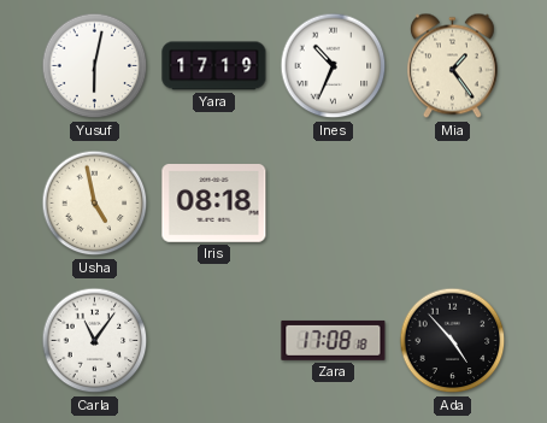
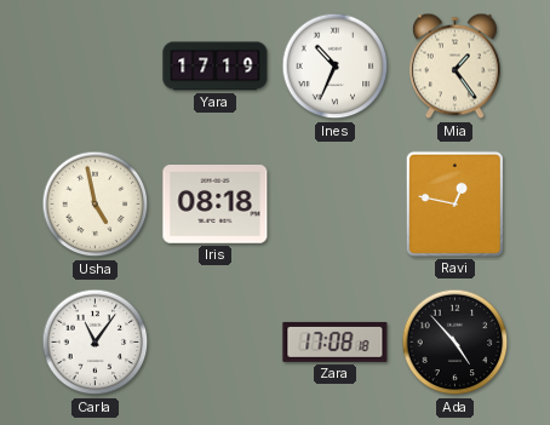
Yusuf: 6:02 -> none
Ravi: none -> 12:47
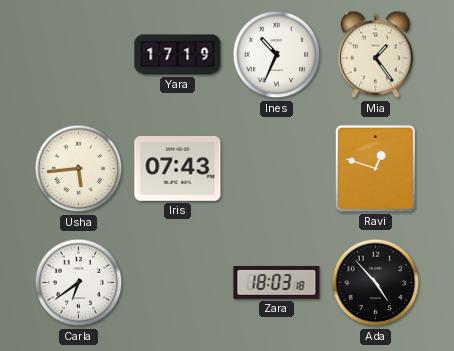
Usha: 4:58 -> 5:44
Iris: 08:18 -> 07:43
Ravi: 12:47 -> 12:48
Carla: 11:06 -> 6:39
Zara: 17:08 -> 18:03
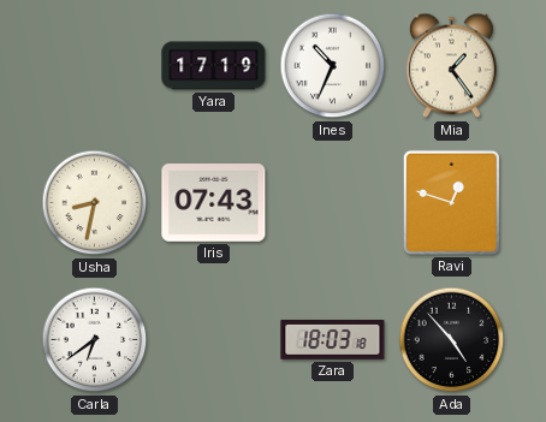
Usha: 5:44 -> 8:32
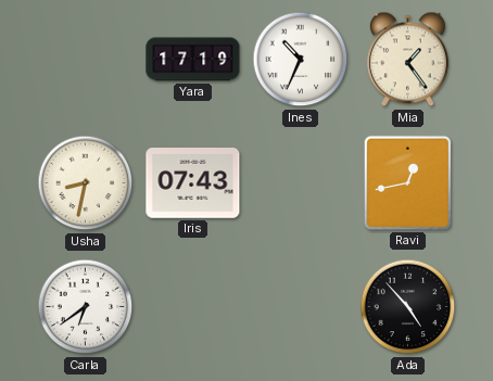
Ravi: 12:48 -> 12:43
Zara: 18:03 -> none
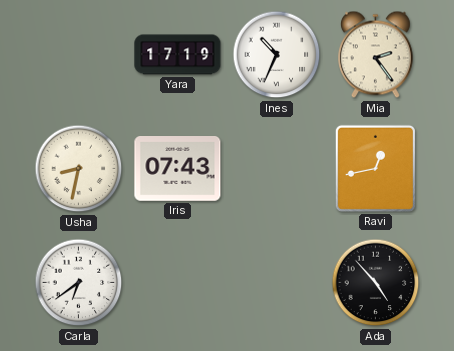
Mia: 1:24 -> 2:24
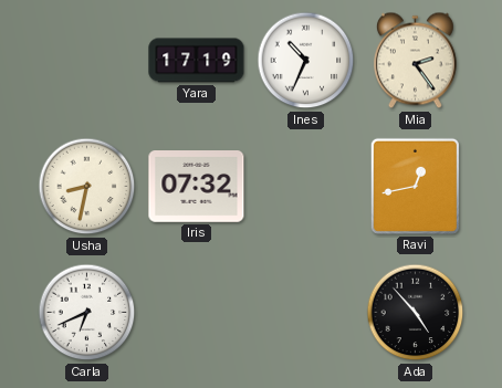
Iris: 07:43 -> 07:32
Carla: 6:39 -> 6:41
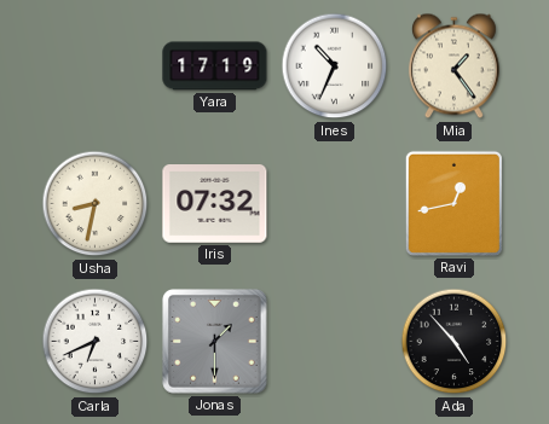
Mia: 2:24 -> 1:24
Jonas: none -> 1:30
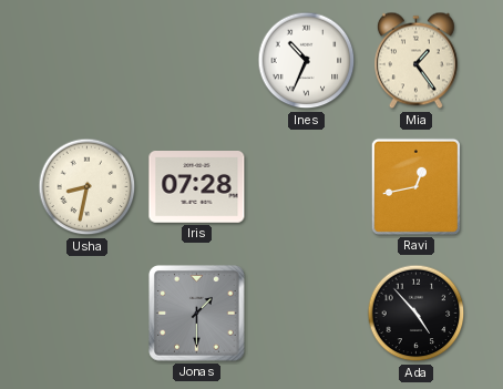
Yara: 17:19 -> none
Iris: 07:32 -> 07:28
Carla: 6:41 -> none
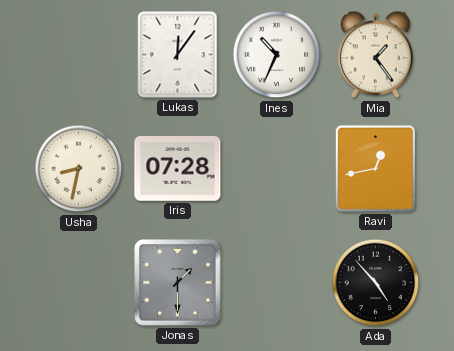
Lukas: none -> 12:06
